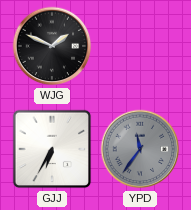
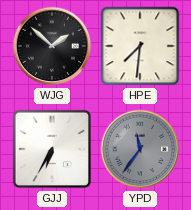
WJG: 1:49 -> 1:52
HPE: none -> 7:31
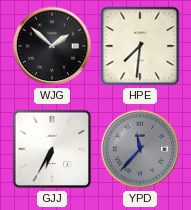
YPD: 11:36 -> 11:37
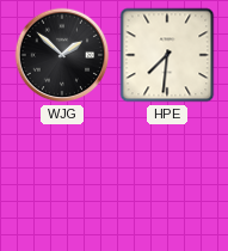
GJJ: 6:35 -> none
YPD: 11:37 -> none
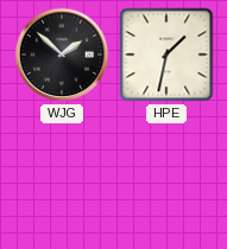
HPE: 7:31 -> 1:32
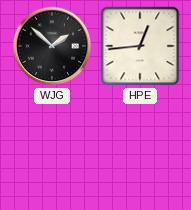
HPE: 1:32 -> 12:44
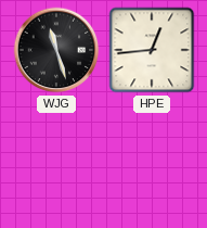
WJG: 1:52 -> 11:27
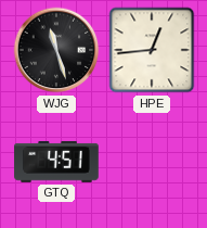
GTQ: none -> 4:51
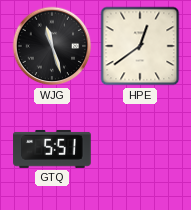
HPE: 12:44 -> 12:39
GTQ: 4:51 -> 5:51
